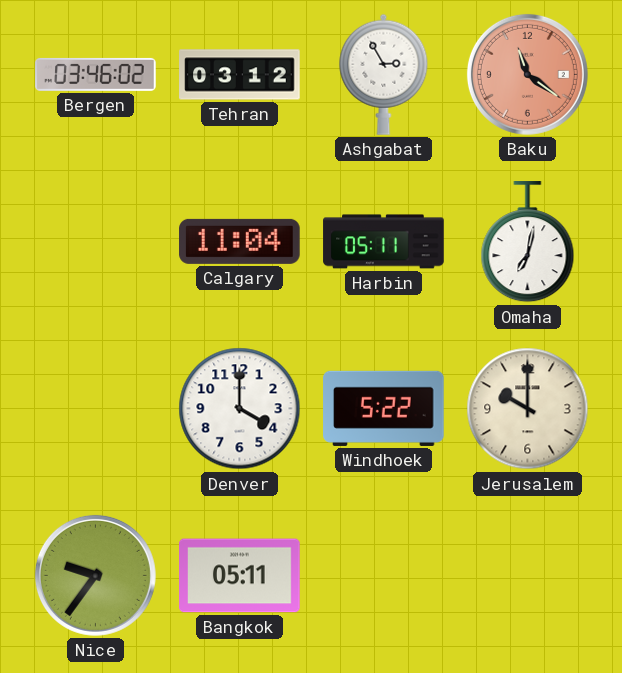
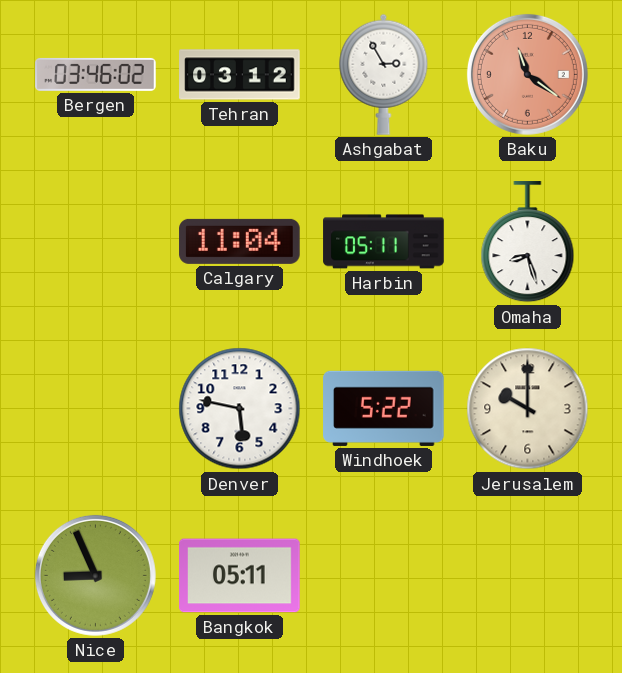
Omaha: 7:02 -> 8:27
Denver: 4:00 -> 5:47
Nice: 9:36 -> 8:56
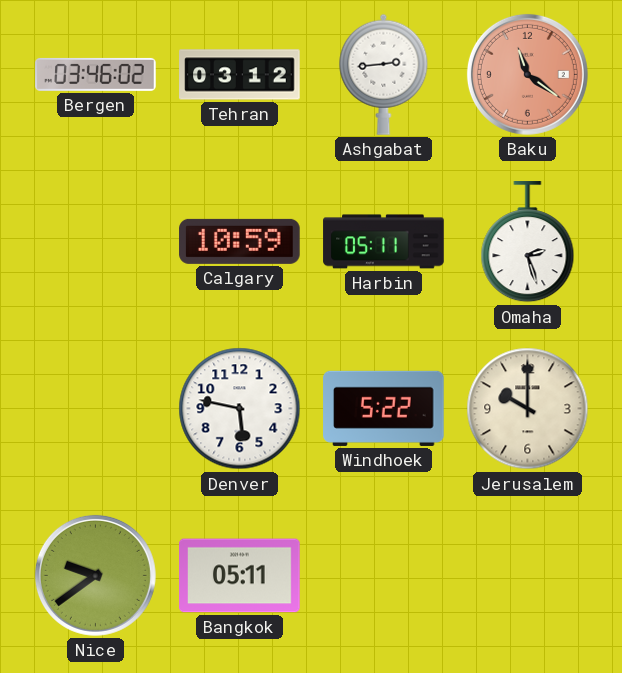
Ashgabat: 2:55 -> 2:44
Calgary: 11:04 -> 10:59
Omaha: 8:27 -> 2:27
Nice: 8:56 -> 9:39
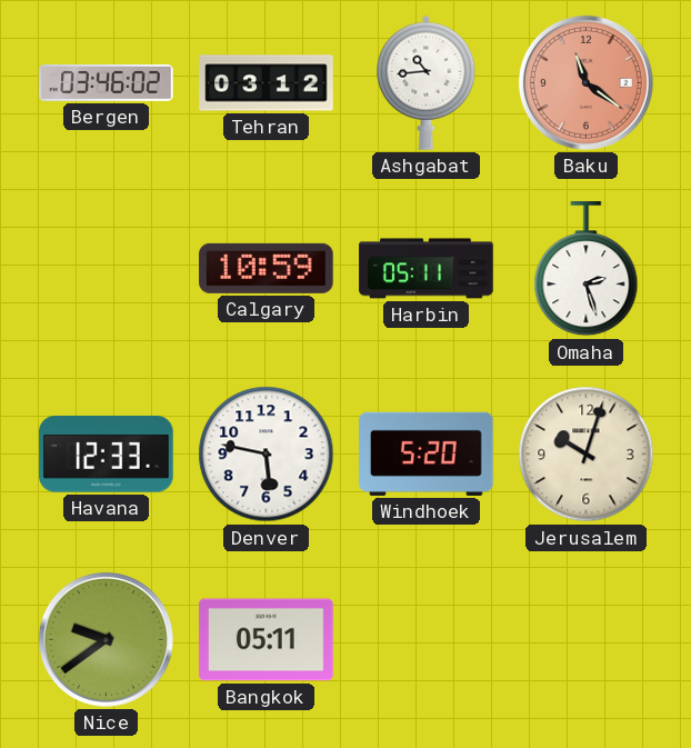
Ashgabat: 2:44 -> 10:44
Havana: none -> 12:33
Windhoek: 5:22 -> 5:20
Jerusalem: 10:00 -> 10:03
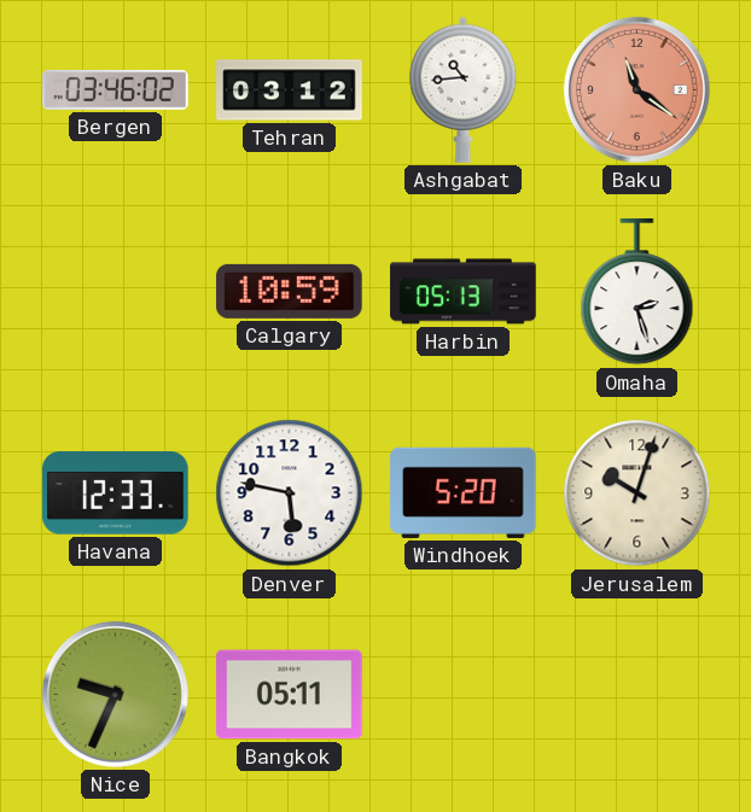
Harbin: 05:11 -> 05:13
Nice: 9:39 -> 9:34
